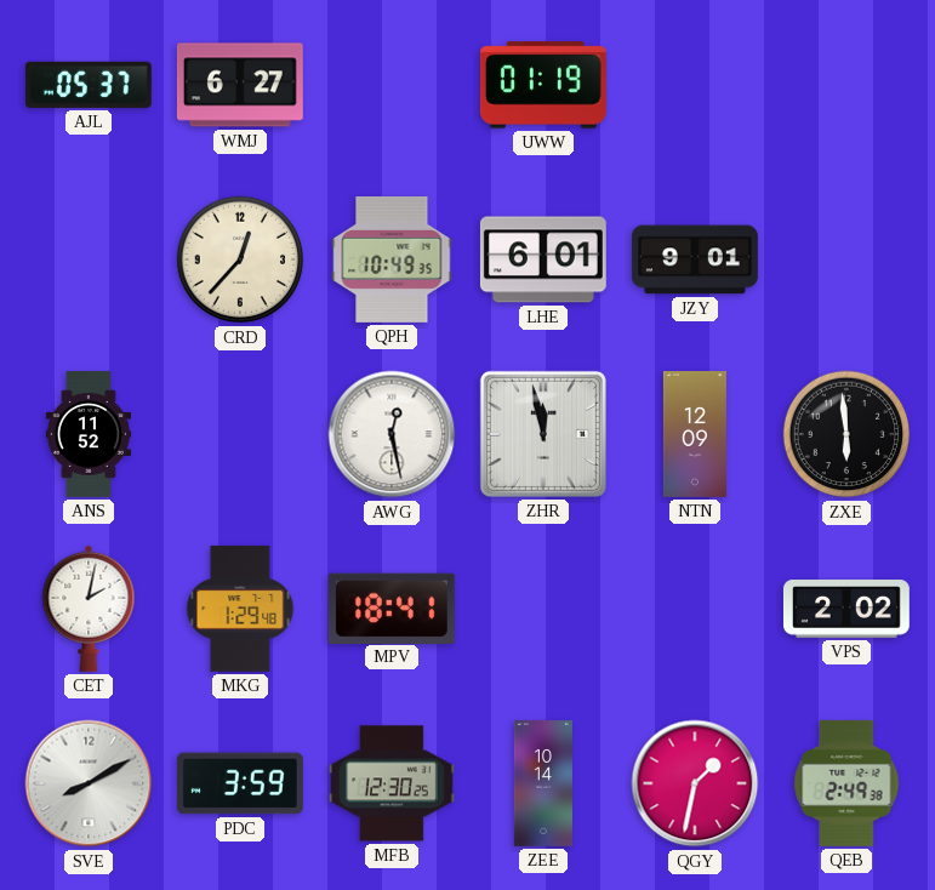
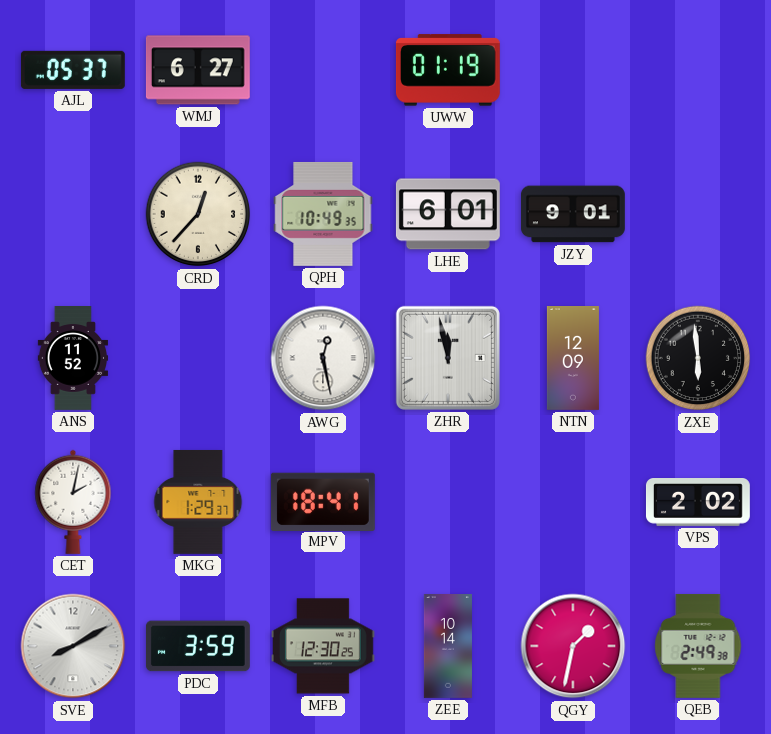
MKG: 1:29:48 -> 1:29:37
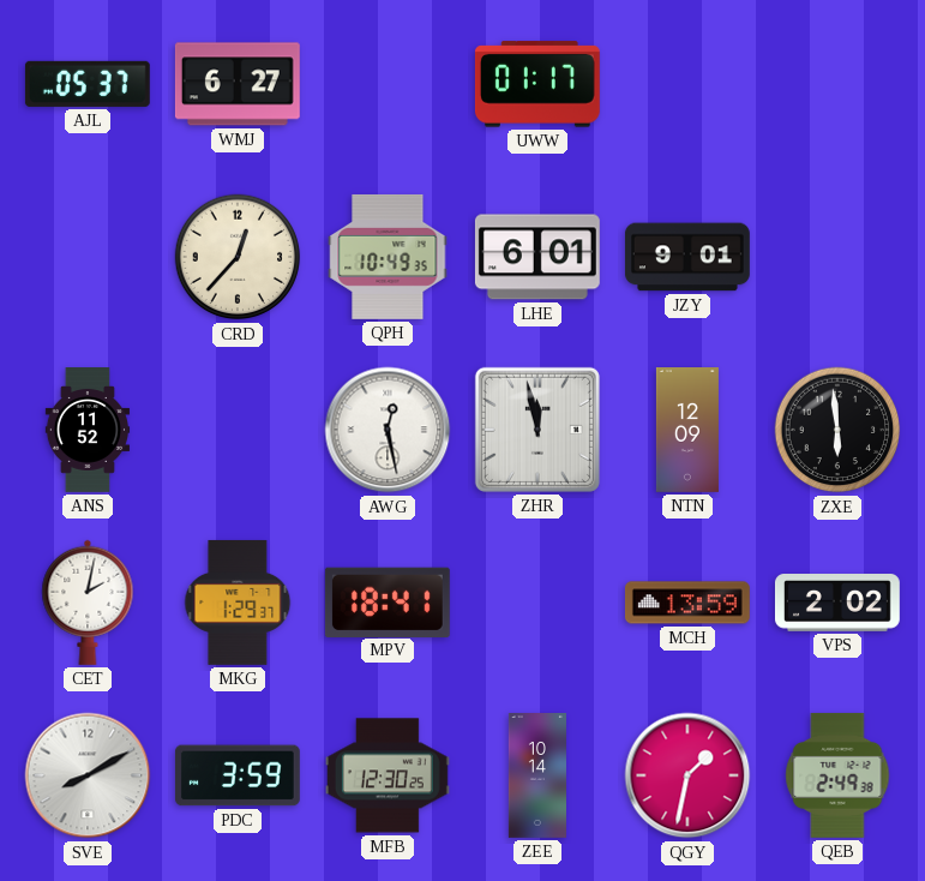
UWW: 01:19 -> 01:17
MCH: none -> 13:59
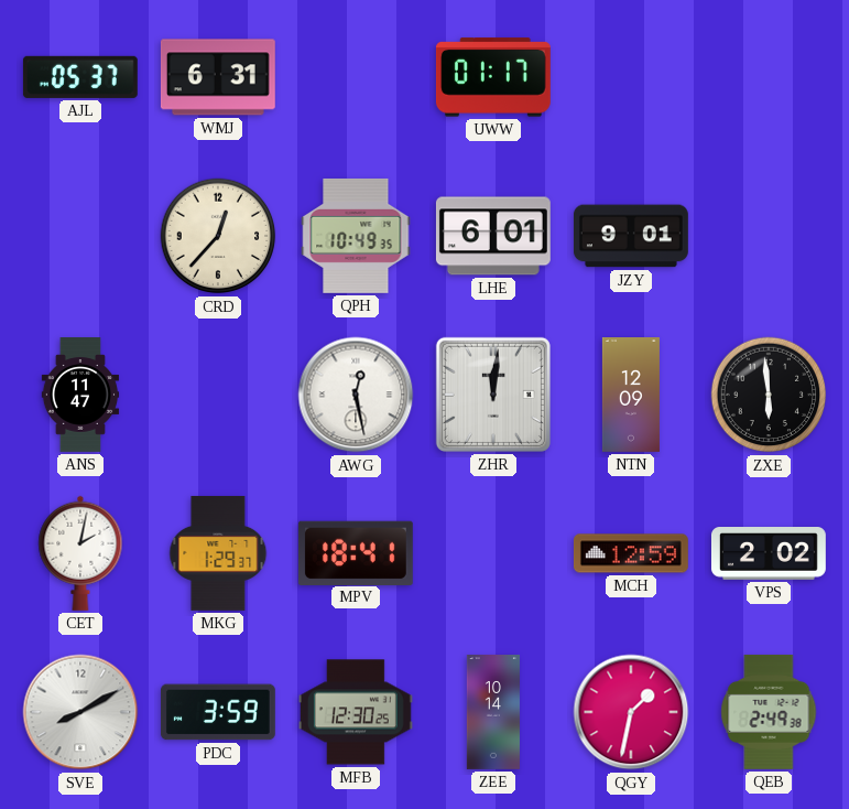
WMJ: 6:27 -> 6:31
ANS: 11:52 -> 11:47
ZHR: 11:58 -> 12:01
MCH: 13:59 -> 12:59
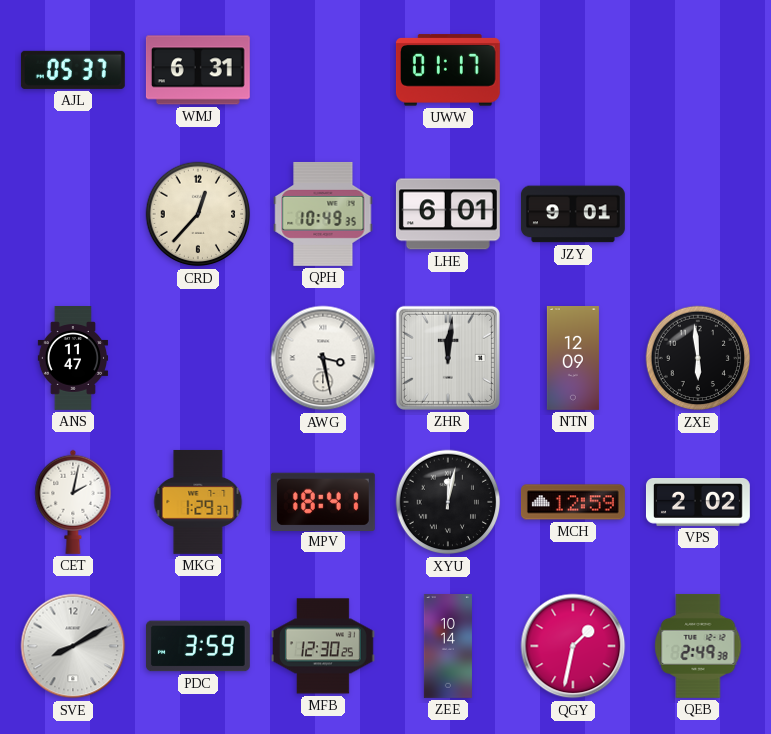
AWG: 12:28 -> 3:28
XYU: none -> 12:02
